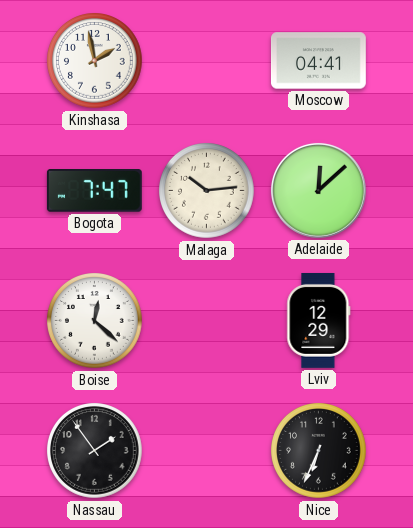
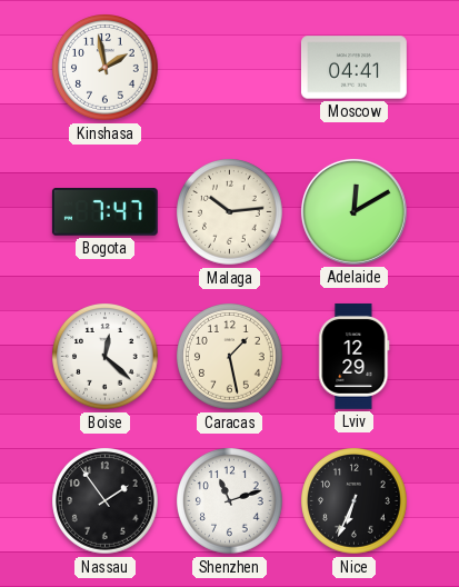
Adelaide: 12:08 -> 12:10
Caracas: none -> 1:28
Shenzhen: none -> 11:12
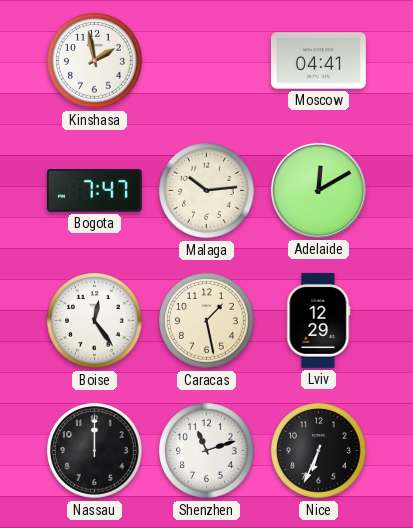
Boise: 12:22 -> 12:24
Nassau: 1:54 -> 12:00
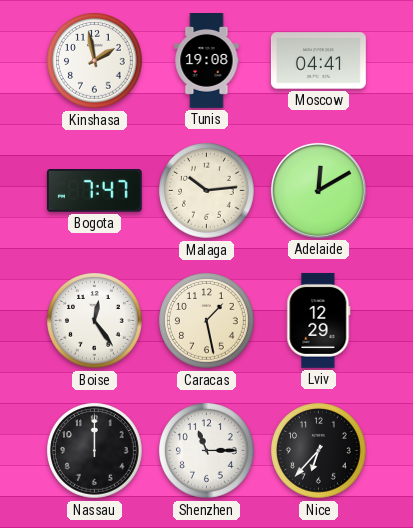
Tunis: none -> 19:08
Shenzhen: 11:12 -> 11:15
Nice: 6:34 -> 6:37
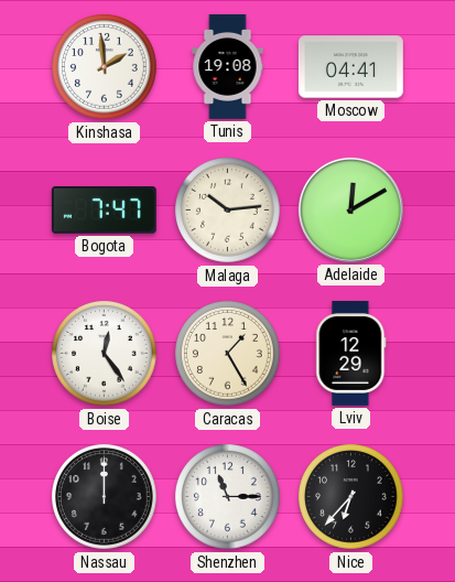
Kinshasa: 1:58 -> 1:59
Caracas: 1:28 -> 1:25
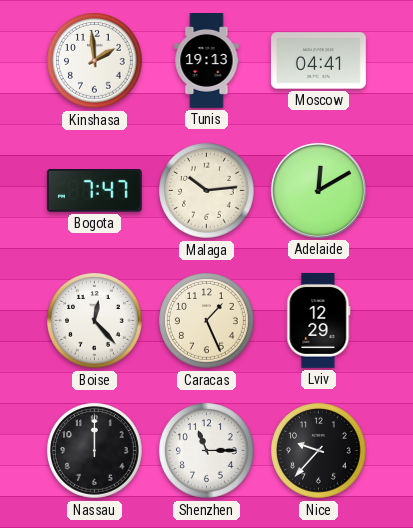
Tunis: 19:08 -> 19:13
Boise: 12:24 -> 12:23
Caracas: 1:25 -> 1:26
Nice: 6:37 -> 9:37
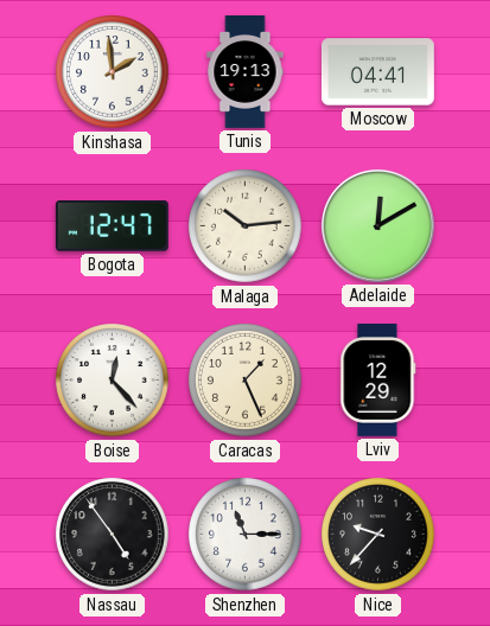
Bogota: 7:47 -> 12:47
Nassau: 12:00 -> 4:54
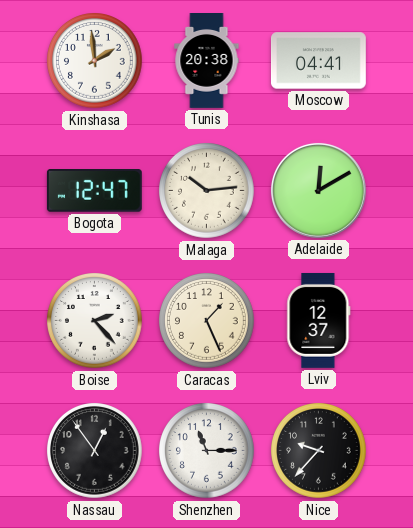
Tunis: 19:13 -> 20:38
Boise: 12:23 -> 2:23
Lviv: 12:29 -> 12:37
Nassau: 4:54 -> 12:54
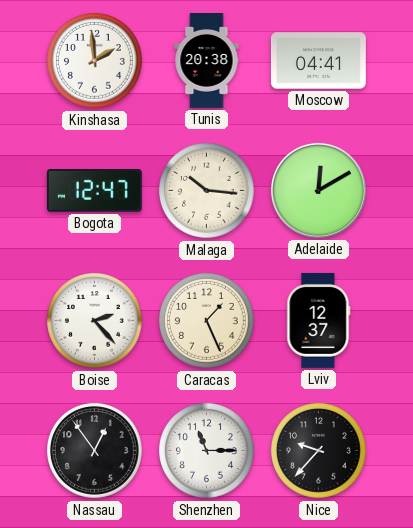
Malaga: 10:14 -> 10:16
